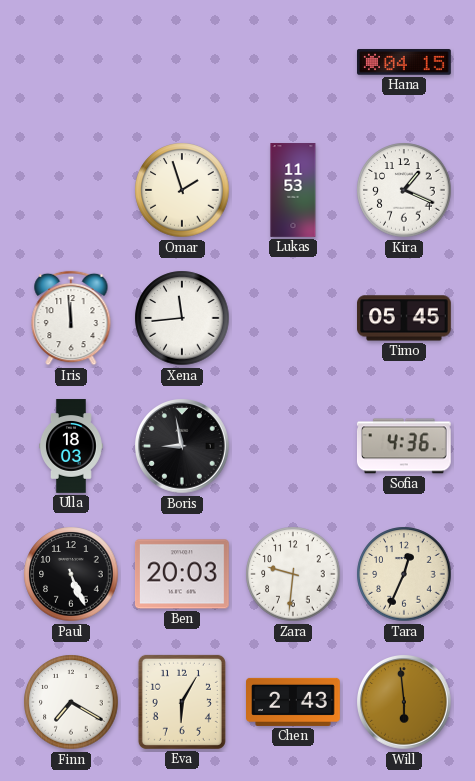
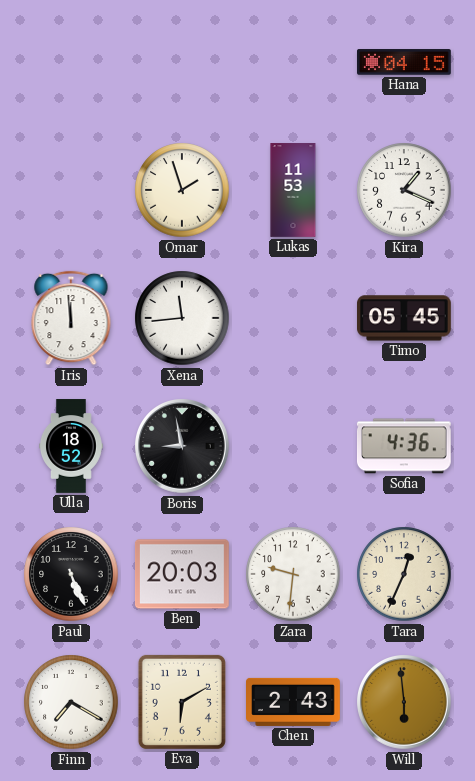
Ulla: 18:03 -> 18:52
Eva: 6:05 -> 6:10
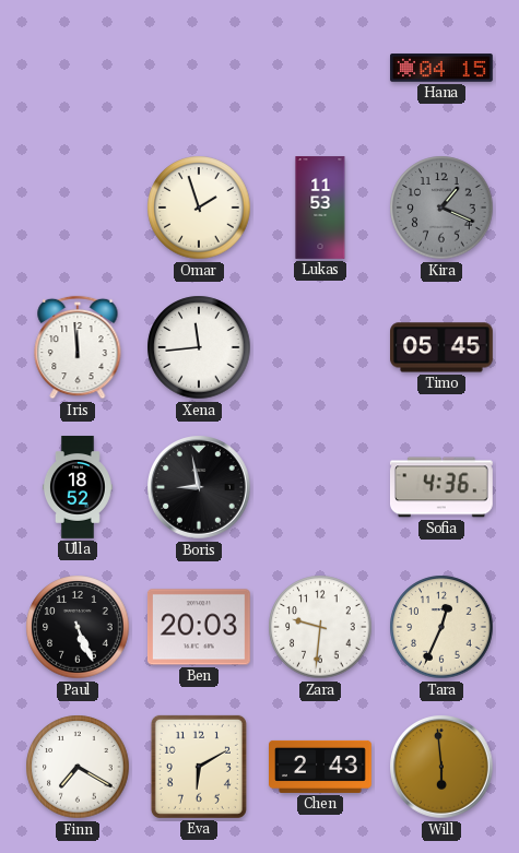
Kira dial: white -> grey
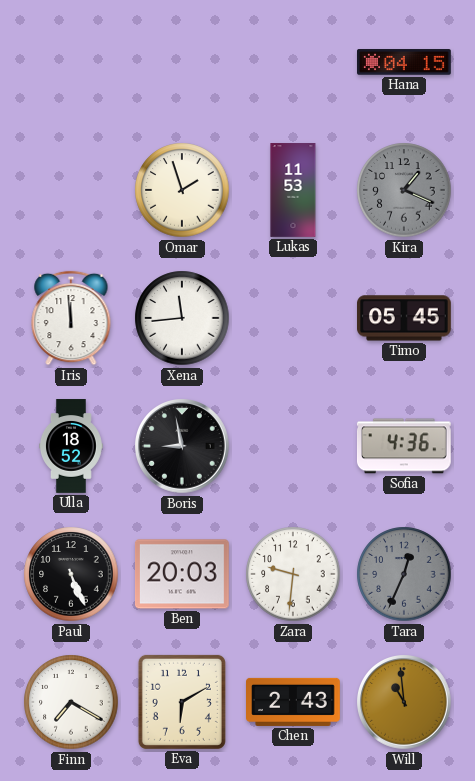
Tara dial: cream -> grey
Will: 5:59 -> 10:59
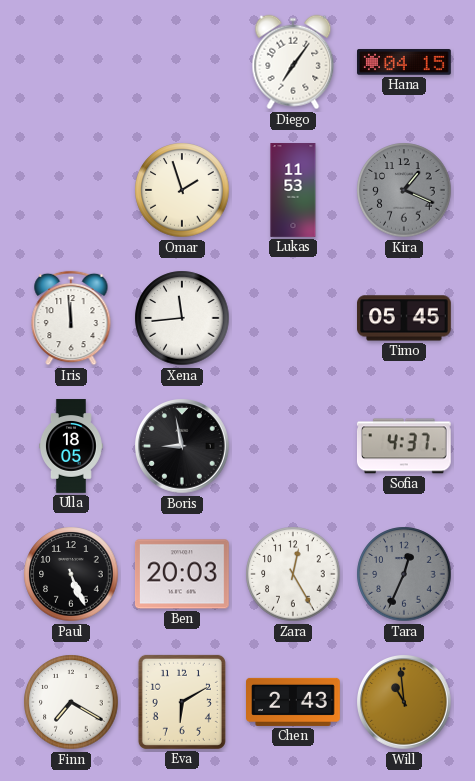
Diego: none -> 7:06
Ulla: 18:52 -> 18:05
Sofia: 4:36 -> 4:37
Zara: 9:31 -> 12:25
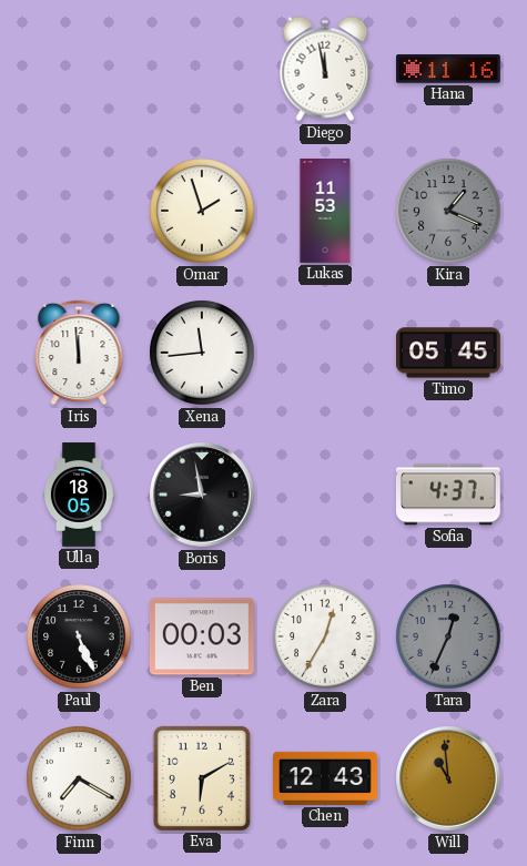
Diego: 7:06 -> 11:58
Hana: 04:15 -> 11:16
Ben: 20:03 -> 00:03
Zara: 12:25 -> 12:35
Chen: 2:43 -> 12:43
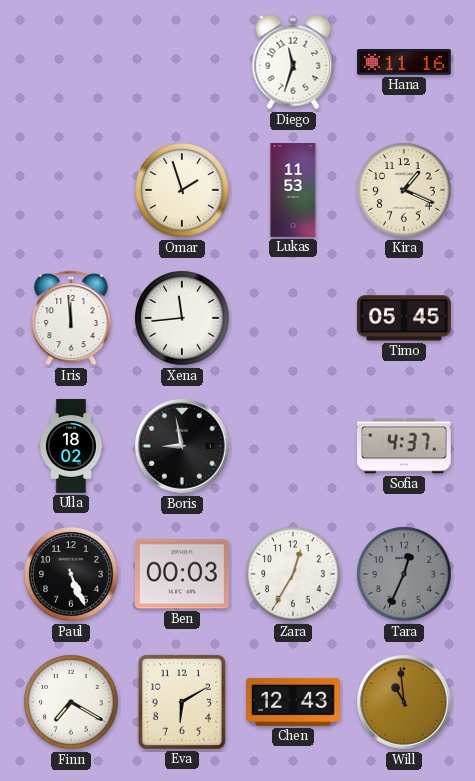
Diego: 11:58 -> 11:33
Kira dial: grey -> cream
Ulla: 18:05 -> 18:02
